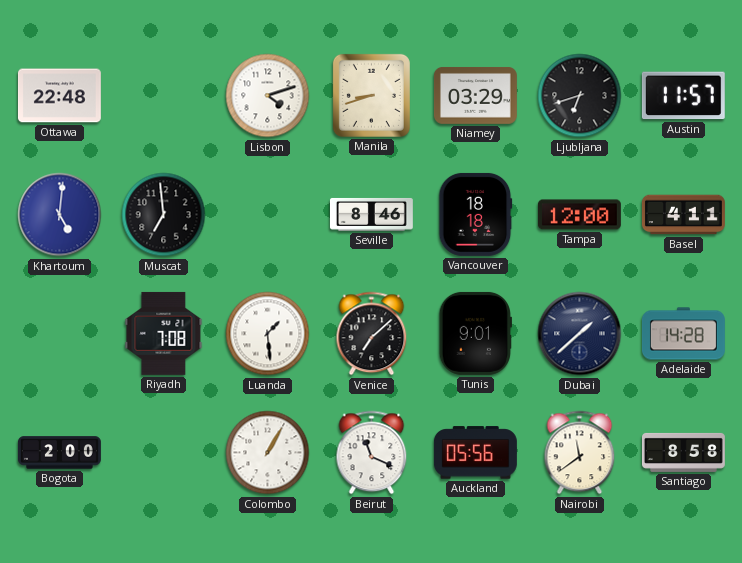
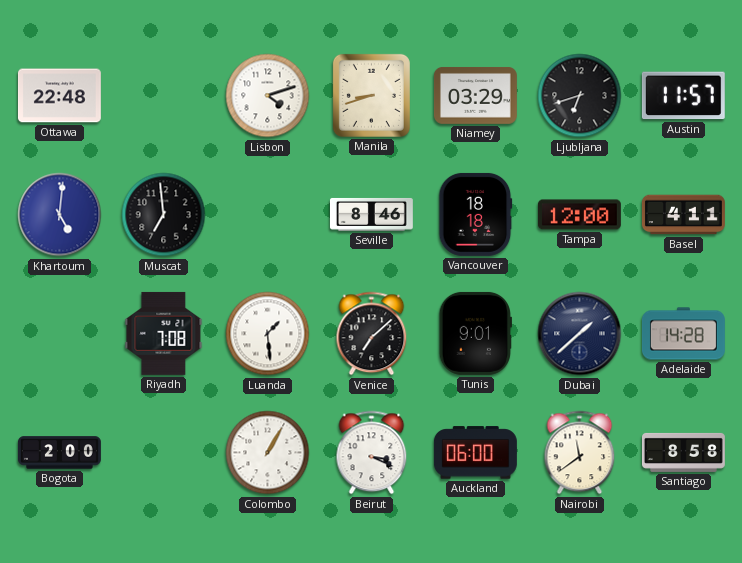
Beirut: 11:19 -> 3:19
Auckland: 05:56 -> 06:00
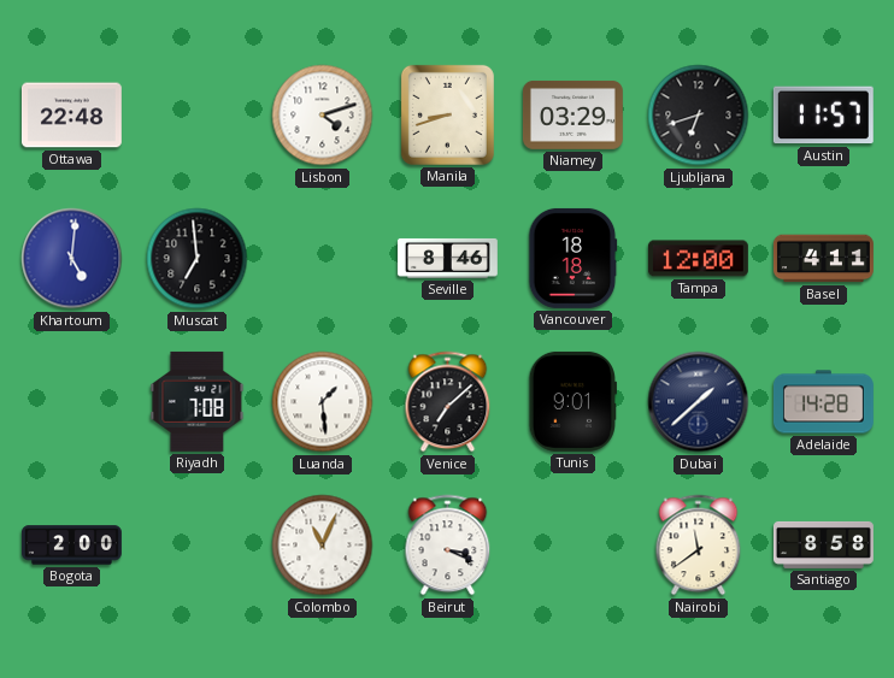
Colombo: 1:05 -> 11:04
Auckland: 06:00 -> none
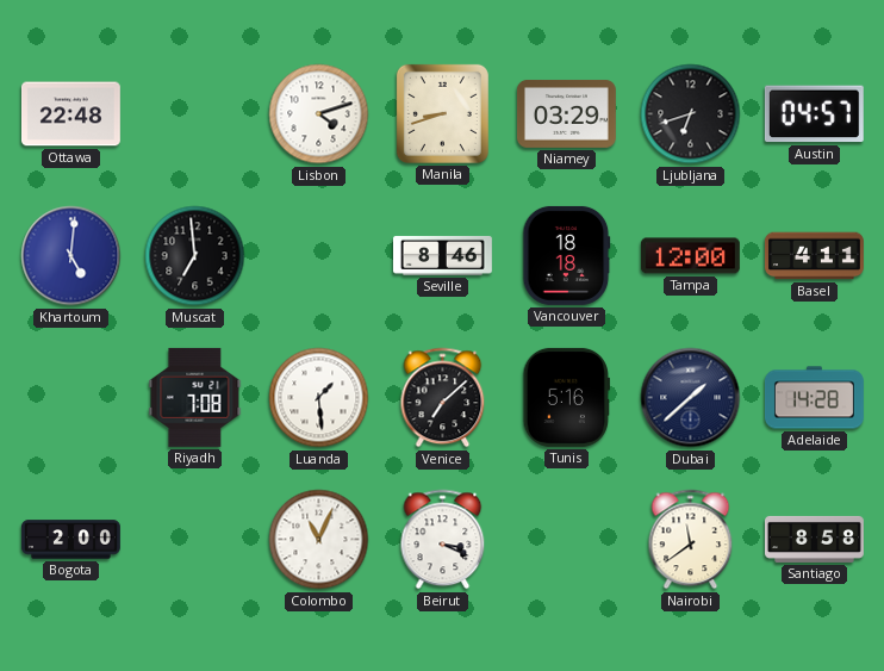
Austin: 11:57 -> 04:57
Tunis: 9:01 -> 5:16
